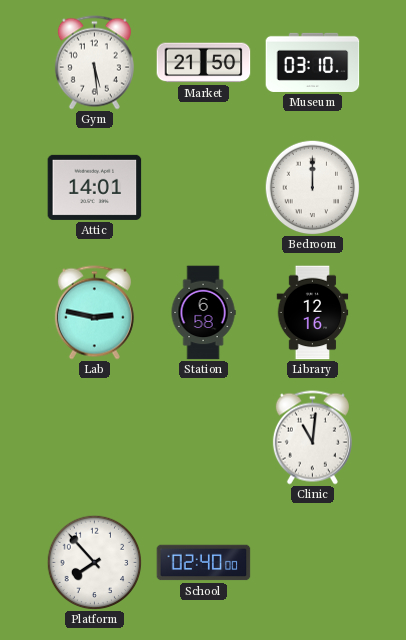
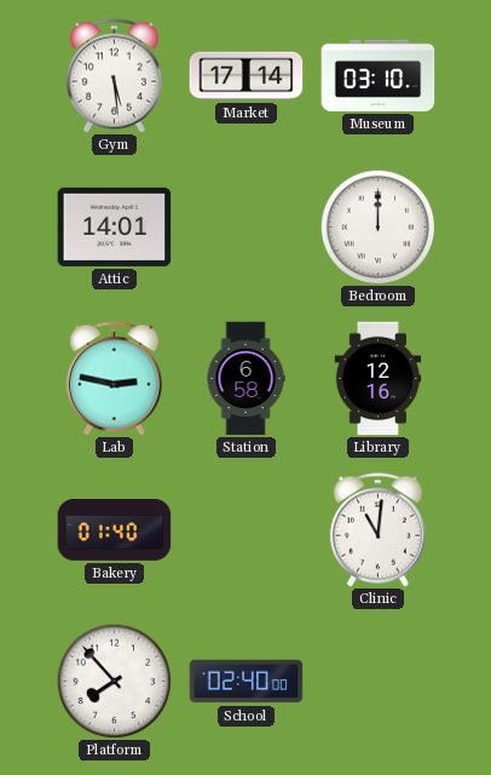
Market: 21:50 -> 17:14
Bakery: none -> 01:40
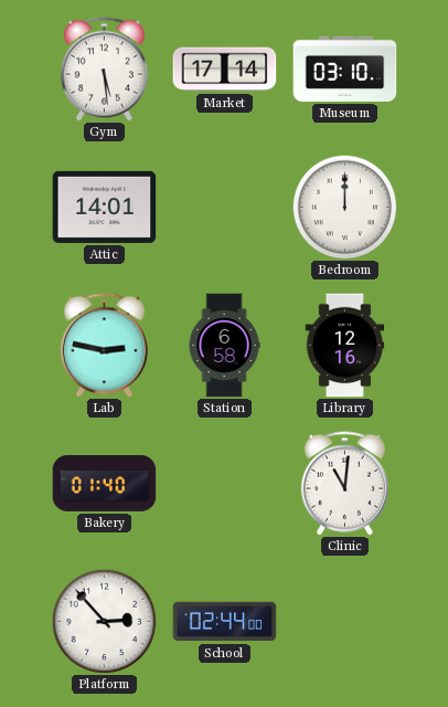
Platform: 7:53 -> 2:53
School: 02:40 -> 02:44
